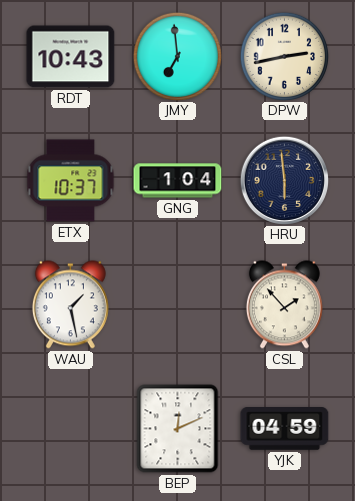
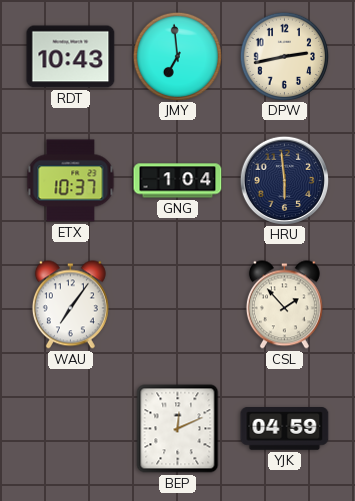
WAU: 1:28 -> 7:06
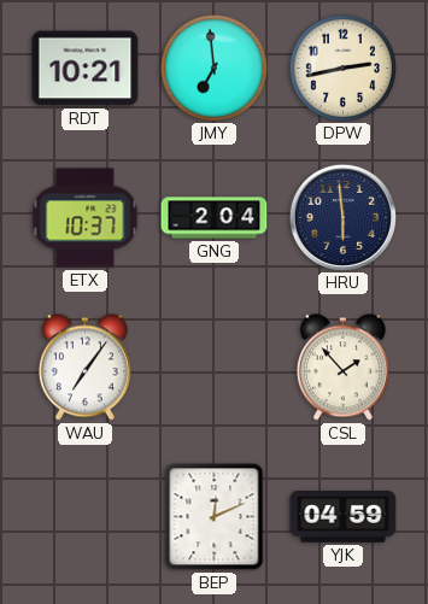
RDT: 10:43 -> 10:21
GNG: 1:04 -> 2:04
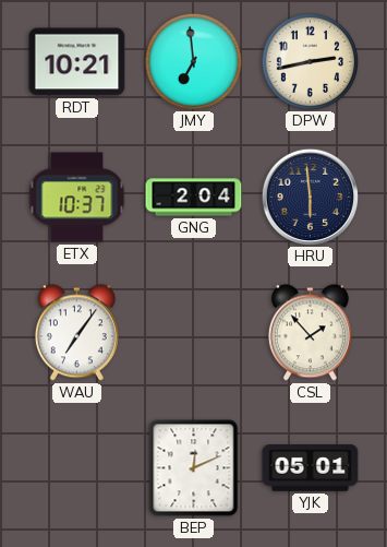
YJK: 04:59 -> 05:01
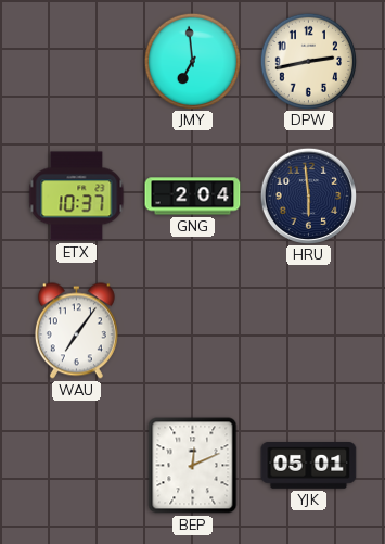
RDT: 10:21 -> none
CSL: 1:53 -> none
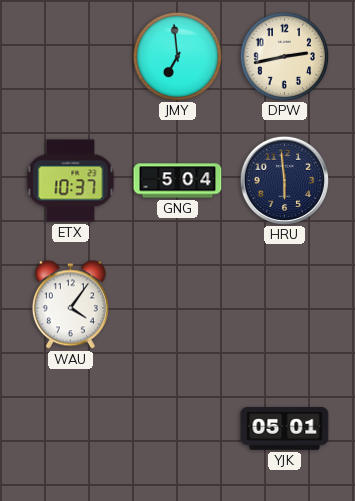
GNG: 2:04 -> 5:04
WAU: 7:06 -> 4:06
BEP: 12:11 -> none
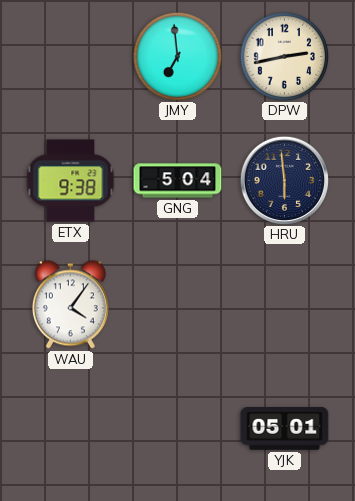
ETX: 10:37 -> 9:38
